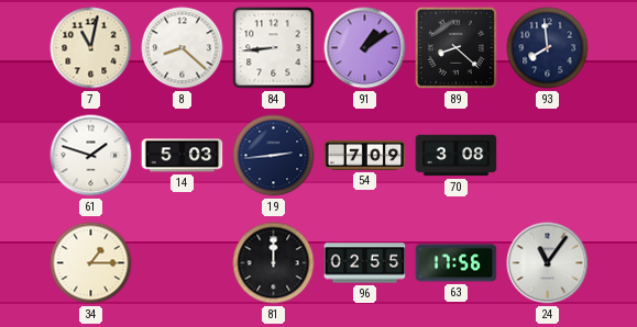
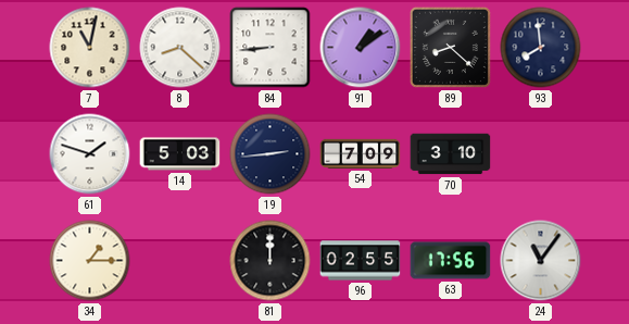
70: 3:08 -> 3:10
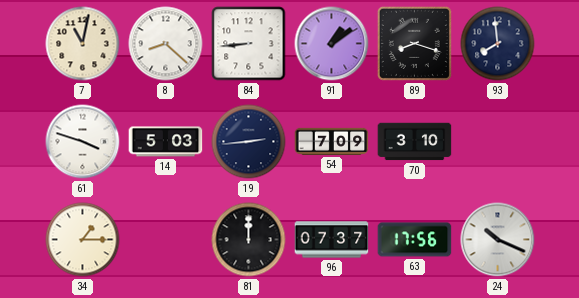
89: 8:22 -> 8:18
61: 1:48 -> 3:48
96: 02:55 -> 07:37
24: 11:06 -> 10:19
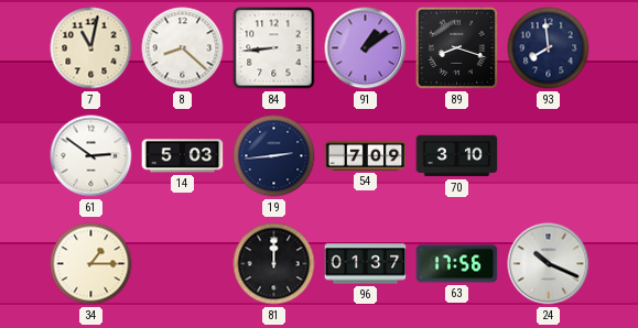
61: 3:48 -> 2:51
96: 07:37 -> 01:37
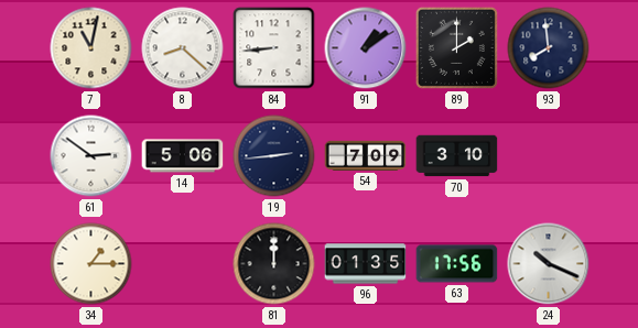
89: 8:18 -> 2:00
14: 5:03 -> 5:06
96: 01:37 -> 01:35
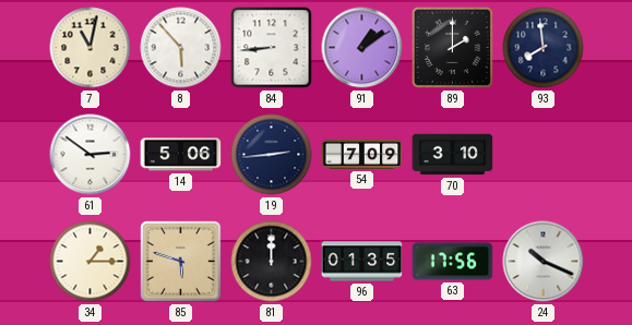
8: 8:22 -> 5:53
85: none -> 5:48
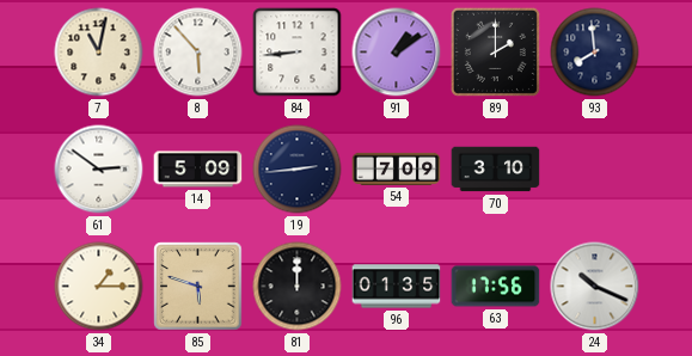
14: 5:06 -> 5:09
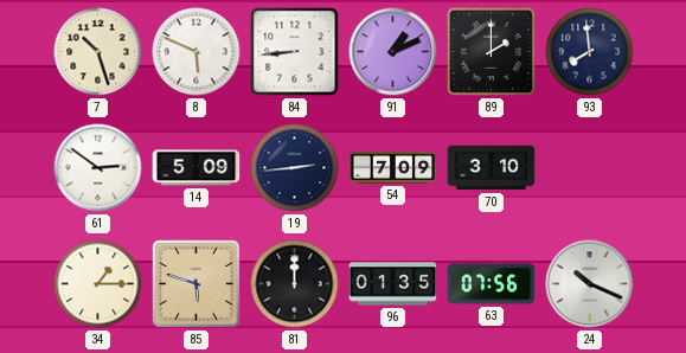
7: 11:02 -> 10:27
8: 5:53 -> 5:49
91: 1:09 -> 1:11
63: 17:56 -> 07:56
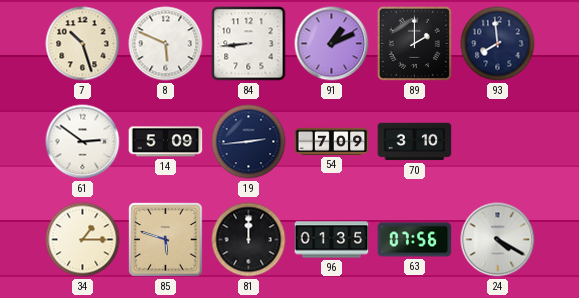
24: 10:19 -> 4:20
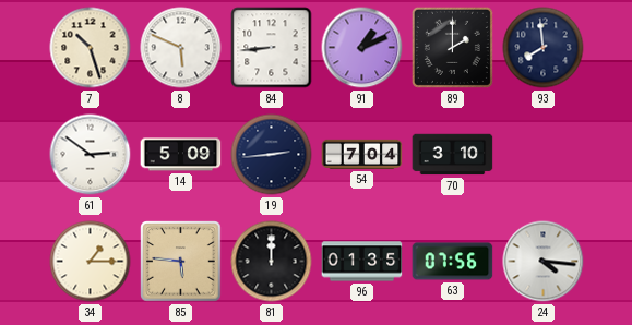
54: 7:09 -> 7:04
85: 5:48 -> 5:46
24: 4:20 -> 4:16
